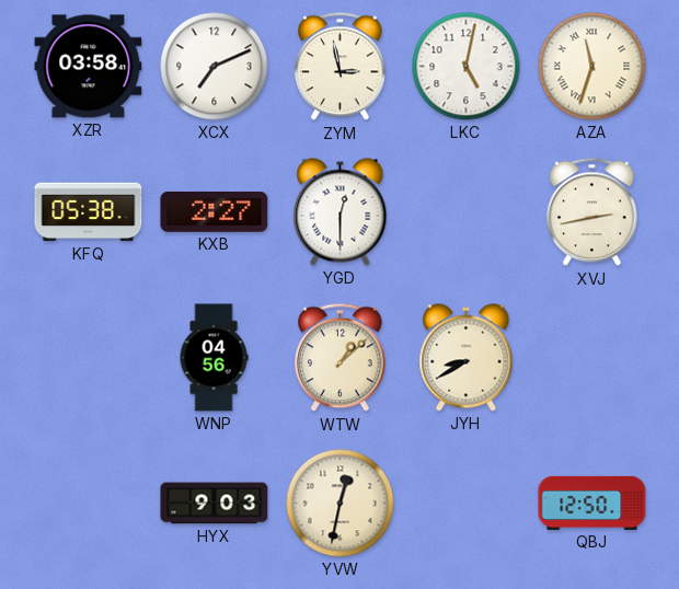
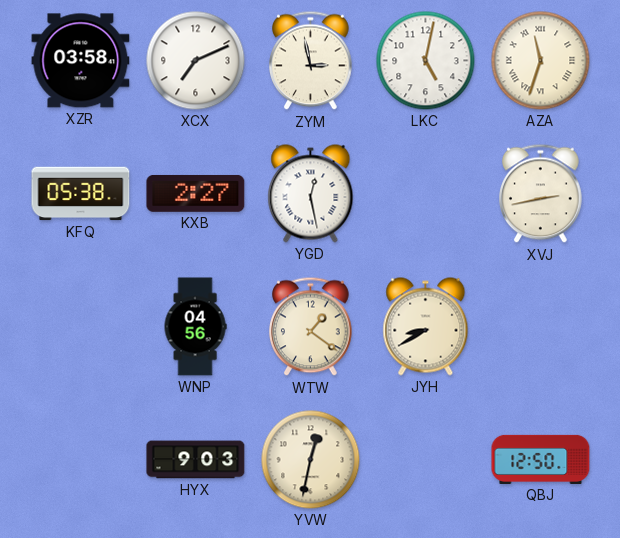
YGD: 12:30 -> 12:28
WTW: 1:08 -> 1:21
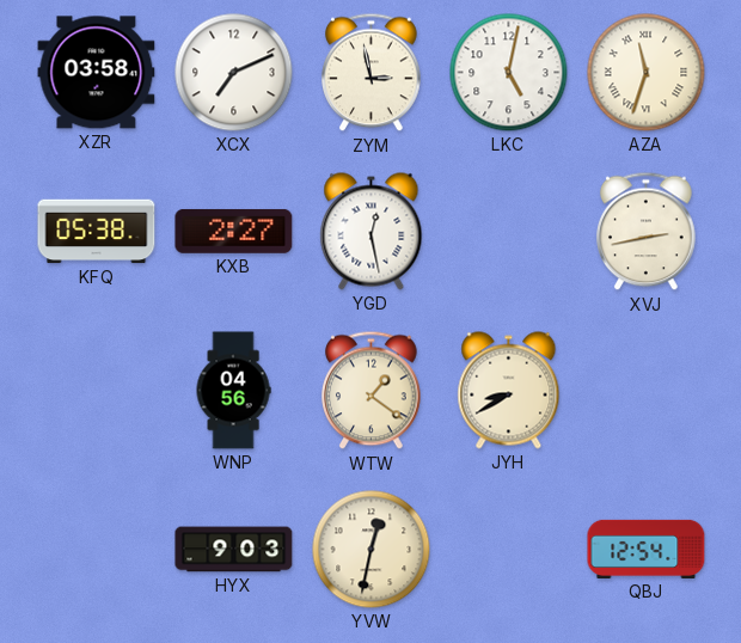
QBJ: 12:50 -> 12:54
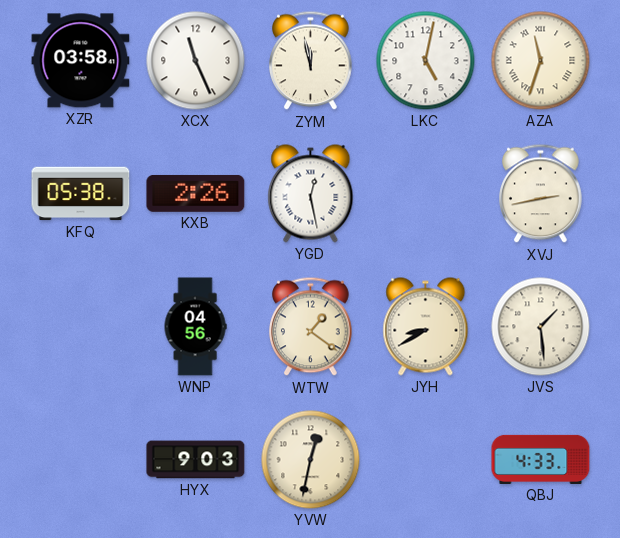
XCX: 7:11 -> 11:26
ZYM: 2:58 -> 11:58
KXB: 2:27 -> 2:26
JVS: none -> 1:29
QBJ: 12:54 -> 4:33
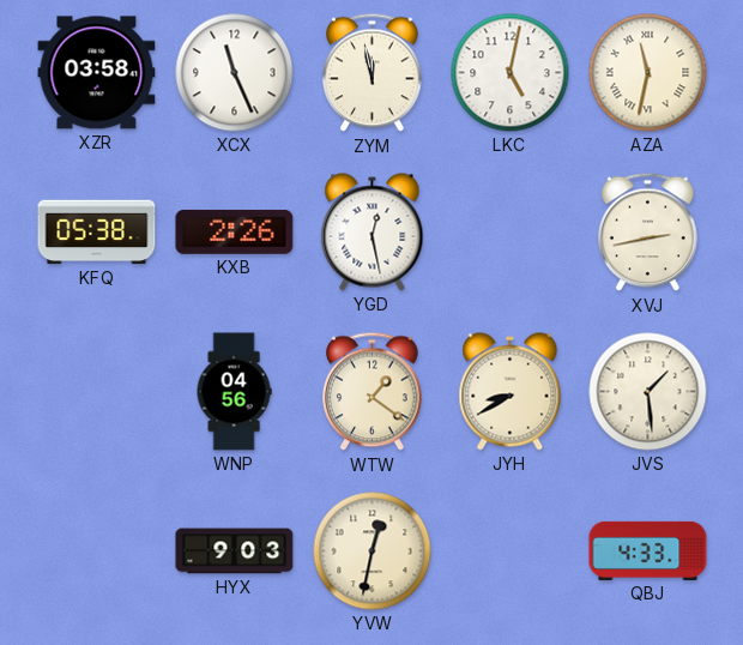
AZA: 11:33 -> 11:32
